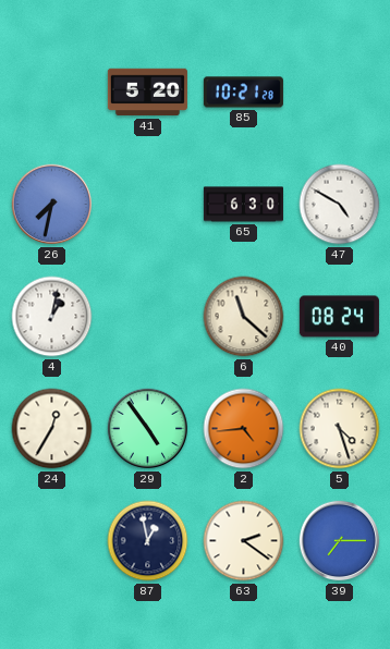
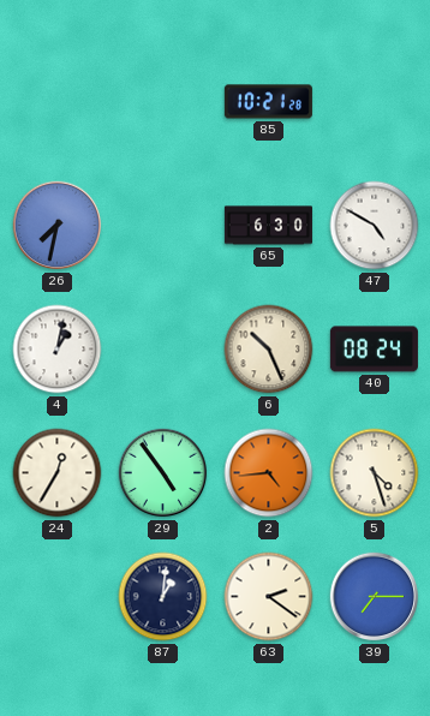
41: 5:20 -> none
6: 11:22 -> 10:26
87: 12:58 -> 1:01
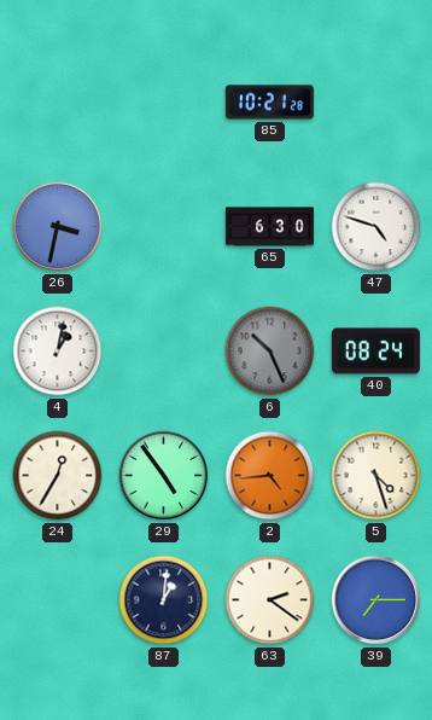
26: 7:32 -> 3:32
47: 4:50 -> 4:48
6 dial: cream -> grey
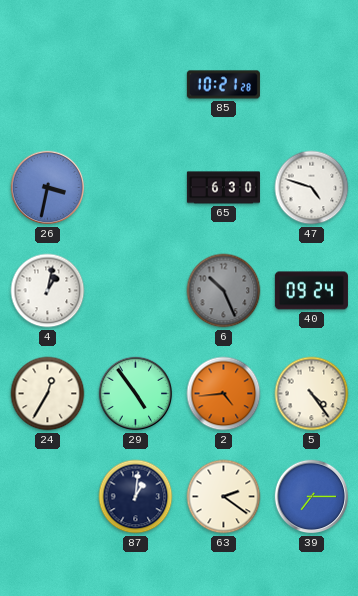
40: 08:24 -> 09:24
5: 4:27 -> 4:24
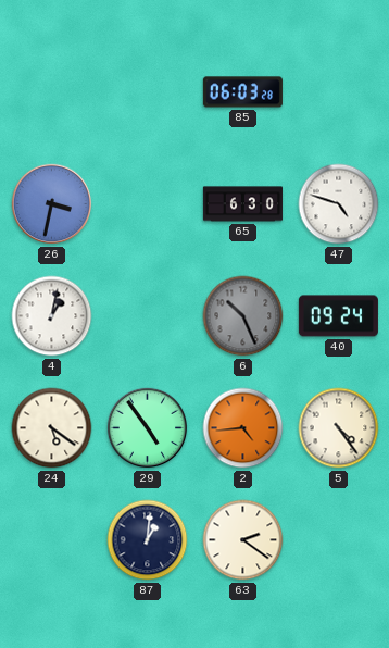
85: 10:21 -> 06:03
24: 12:35 -> 5:21
39: 7:15 -> none
